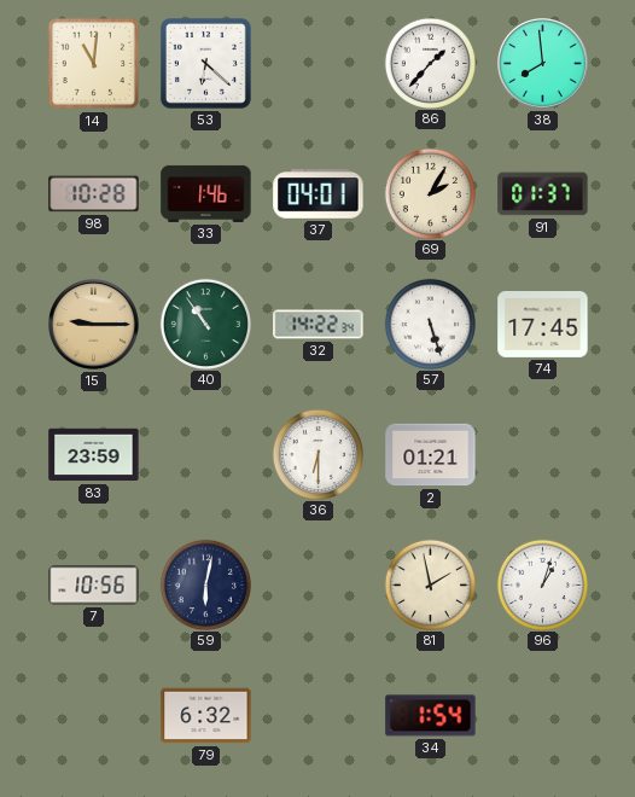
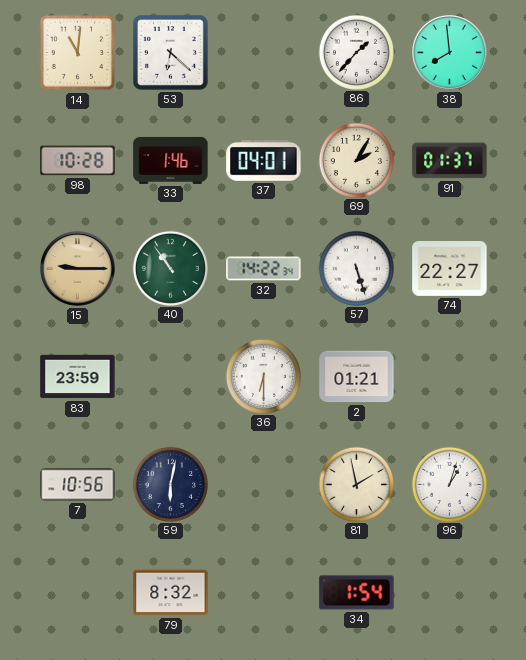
74: 17:45 -> 22:27
79: 6:32 -> 8:32
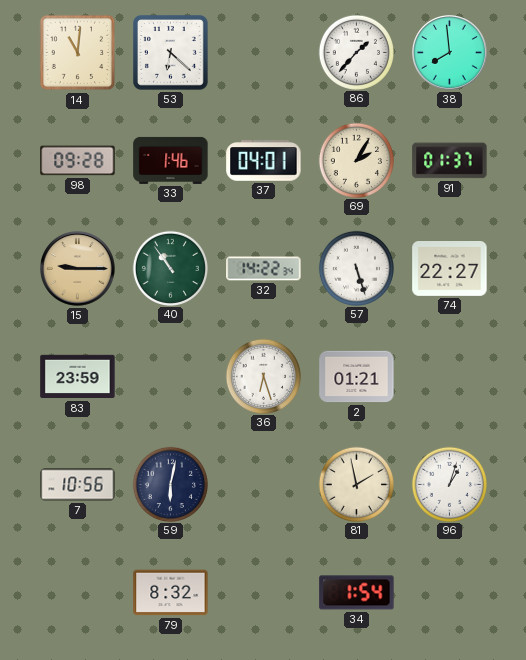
98: 10:28 -> 09:28
36: 6:30 -> 6:27
